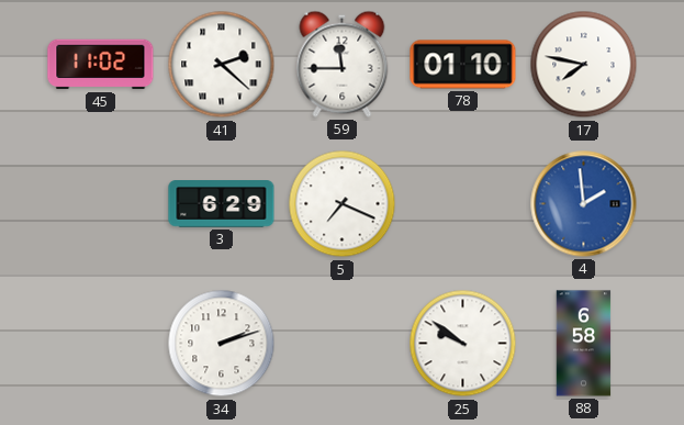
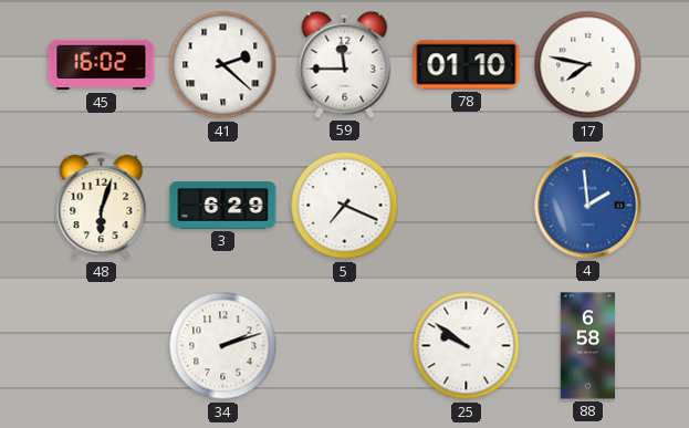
45: 11:02 -> 16:02
48: none -> 6:03
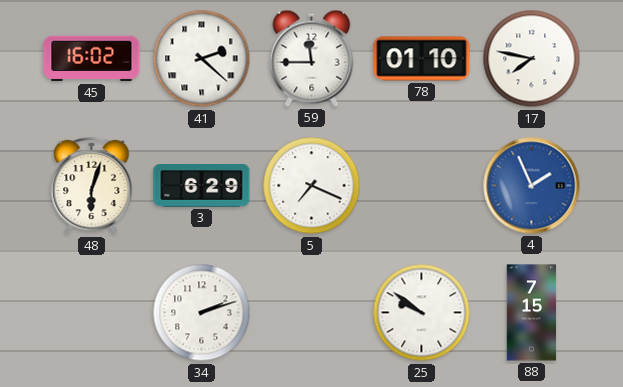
4: 1:59 -> 1:56
88: 6:58 -> 7:15
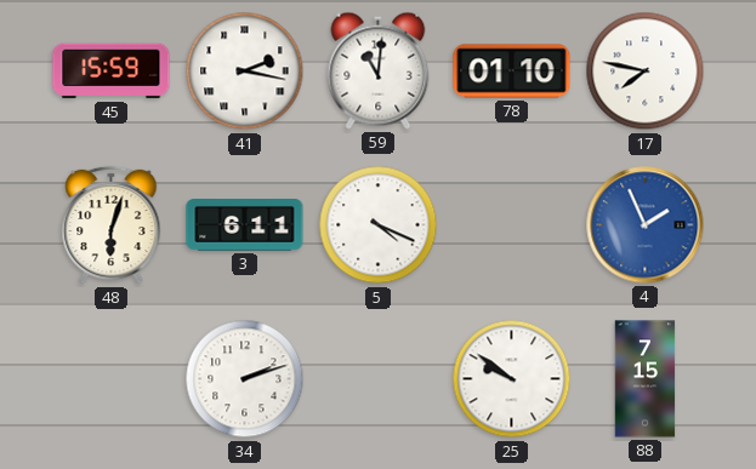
45: 16:02 -> 15:59
41: 2:22 -> 2:17
59: 11:45 -> 11:01
3: 6:29 -> 6:11
5: 7:19 -> 4:19
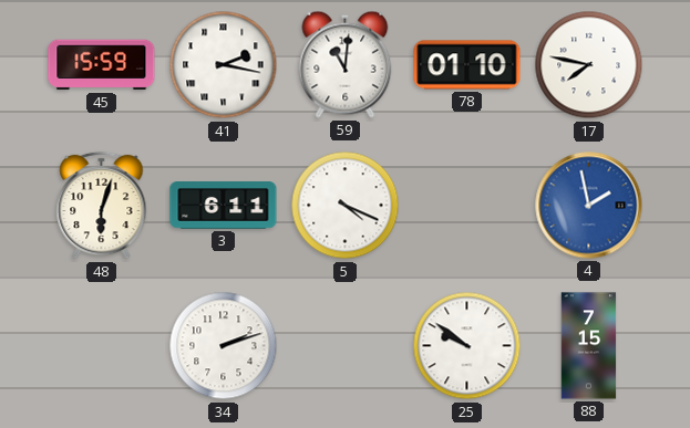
4: 1:56 -> 1:58
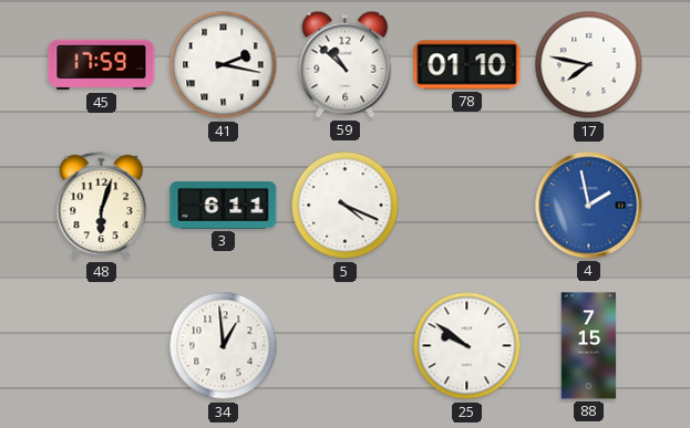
45: 15:59 -> 17:59
59: 11:01 -> 10:52
34: 2:12 -> 12:59
